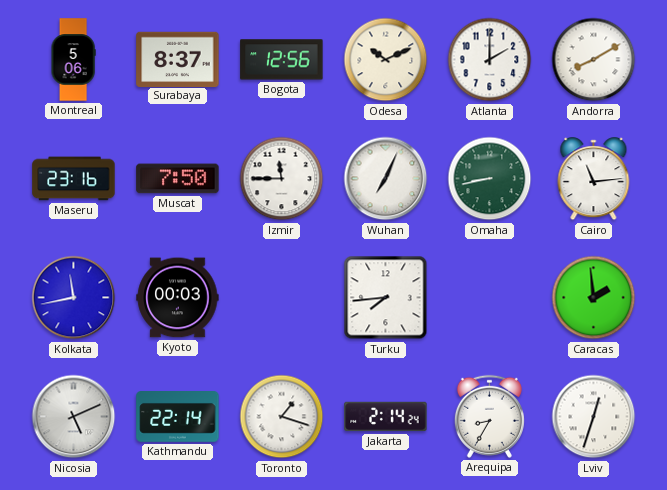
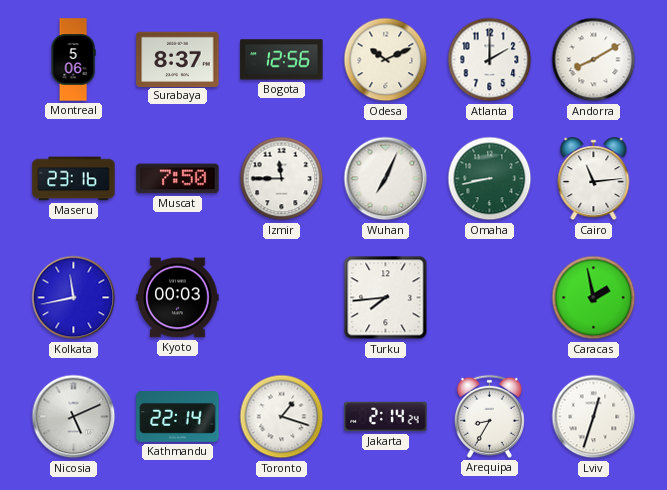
Caracas: 1:59 -> 1:58
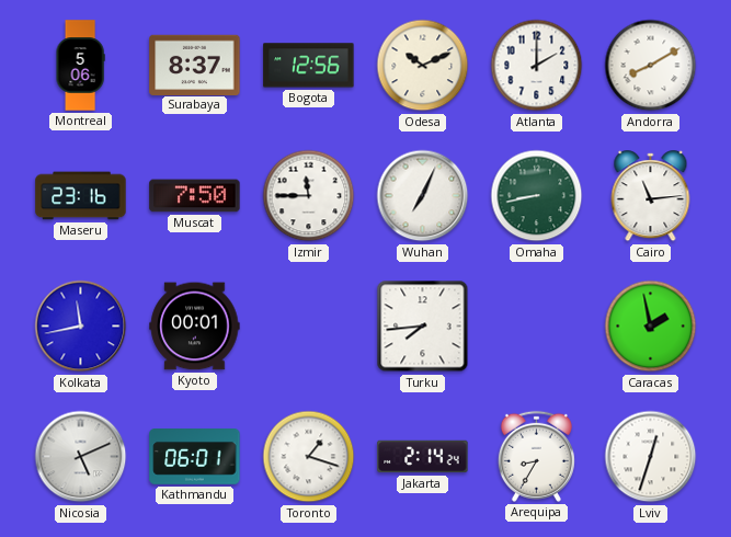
Kyoto: 00:03 -> 00:01
Kathmandu: 22:14 -> 06:01
